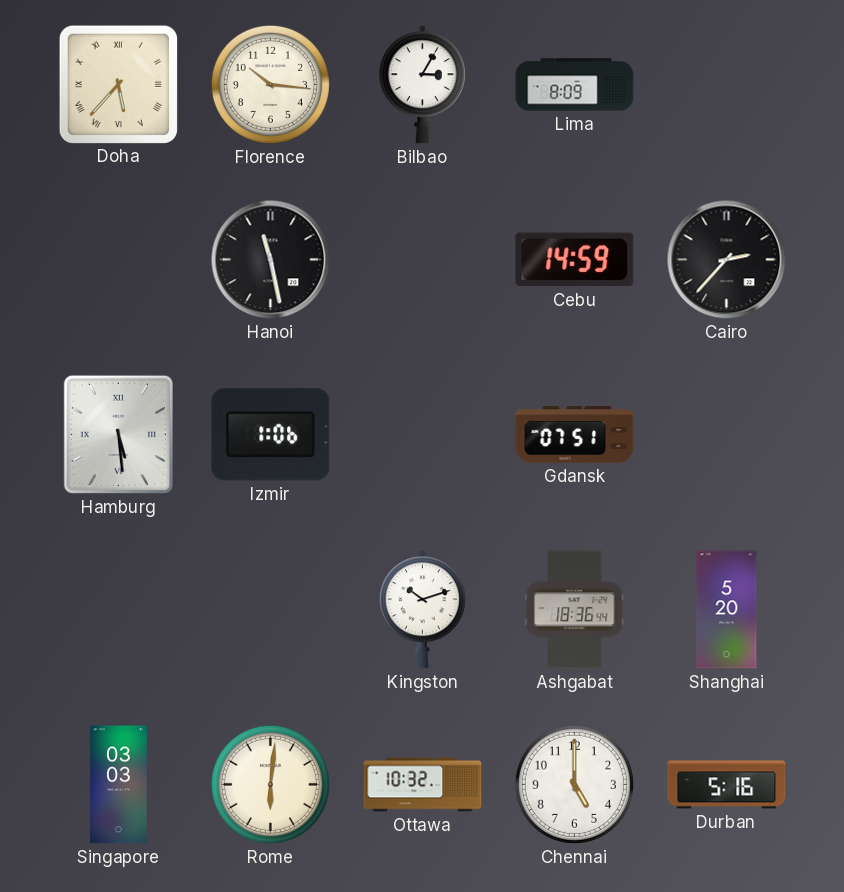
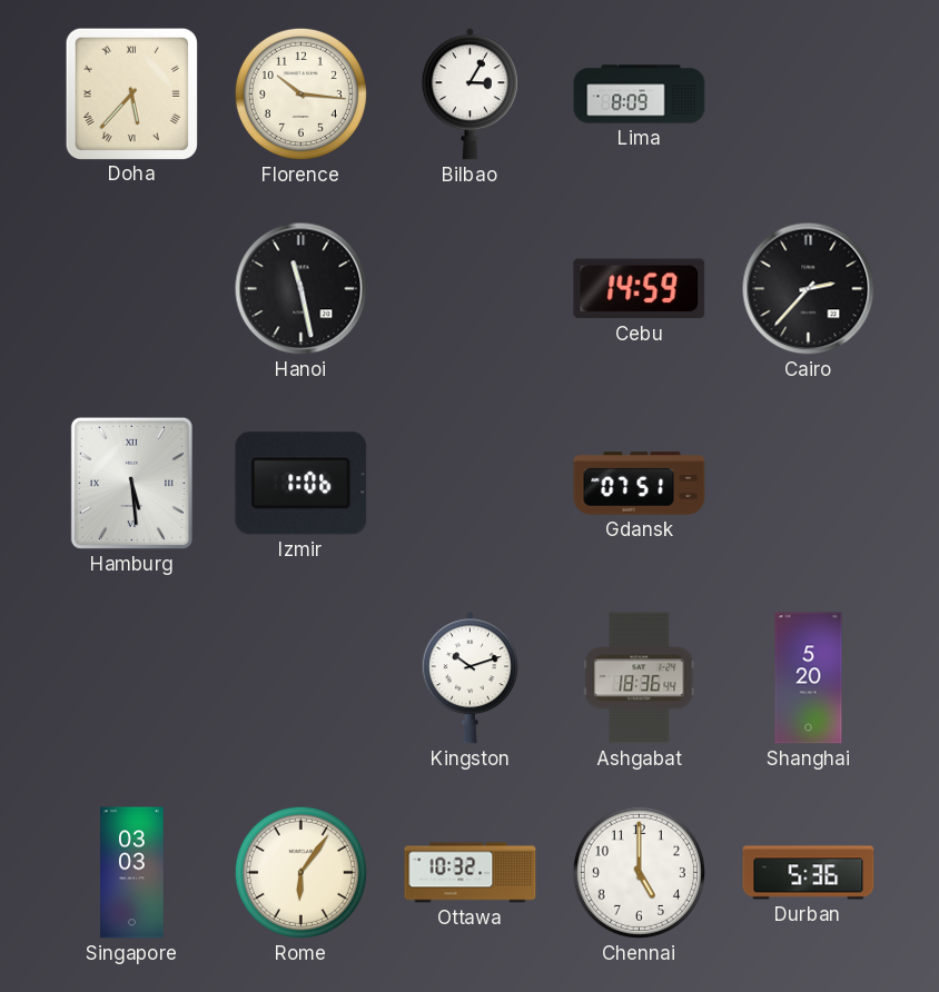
Rome: 6:01 -> 6:06
Durban: 5:16 -> 5:36
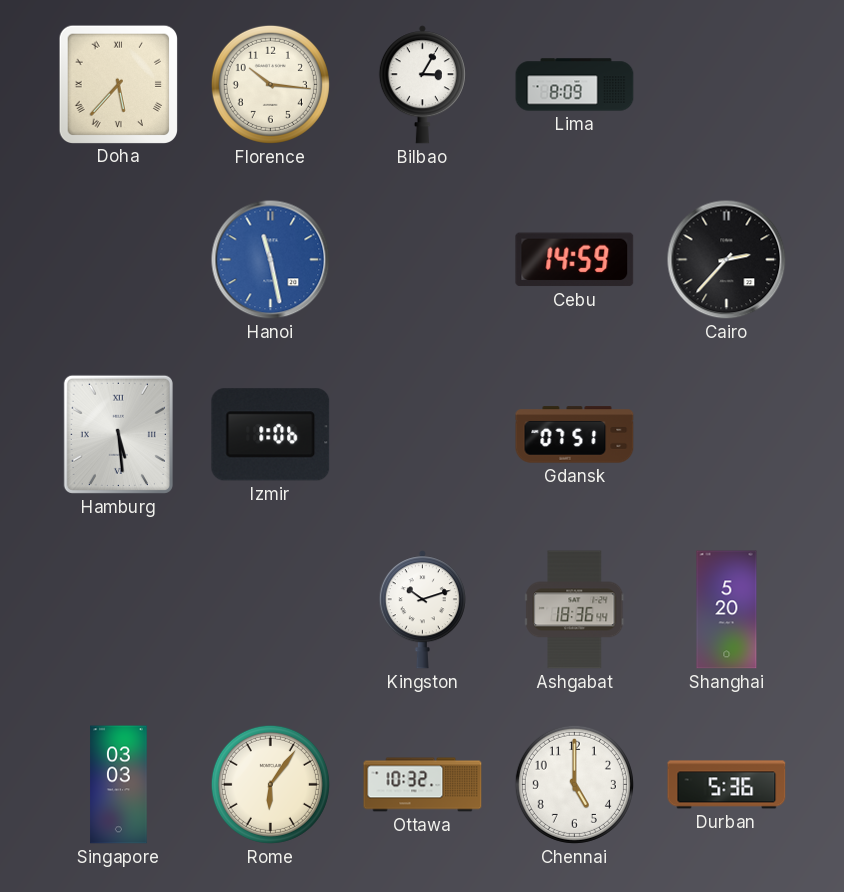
Hanoi dial: black -> blue
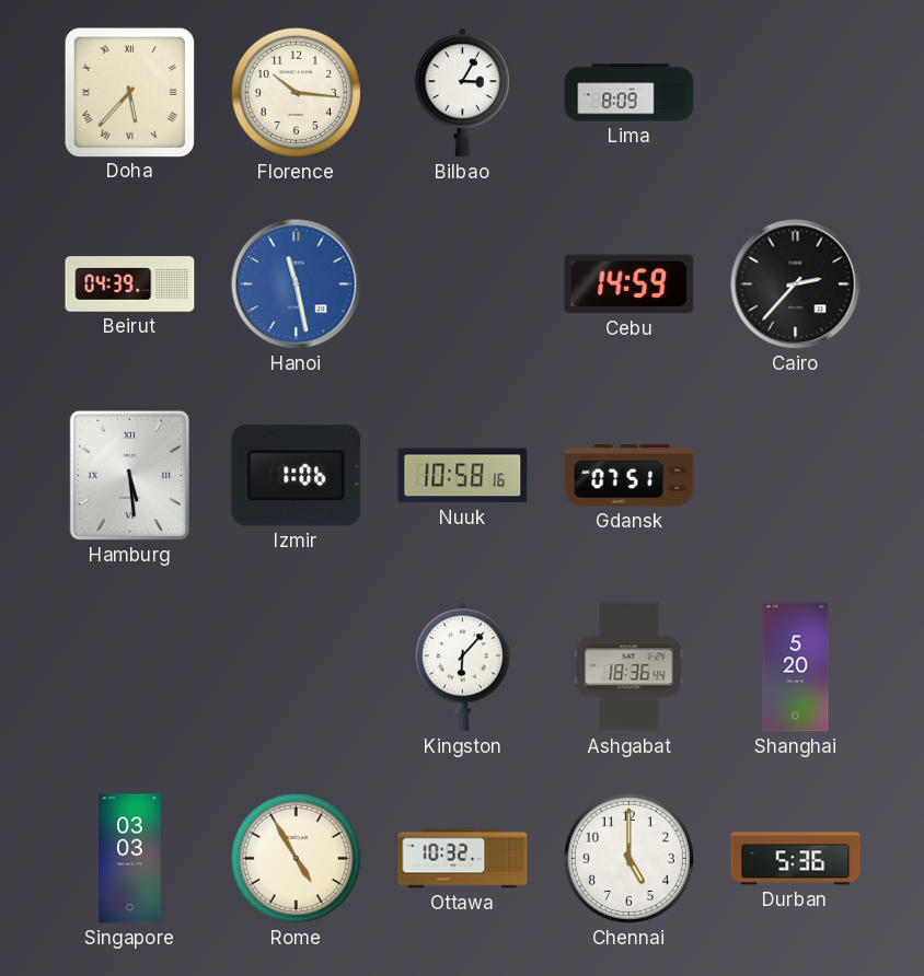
Beirut: none -> 04:39
Nuuk: none -> 10:58
Kingston: 10:12 -> 6:07
Rome: 6:06 -> 4:55
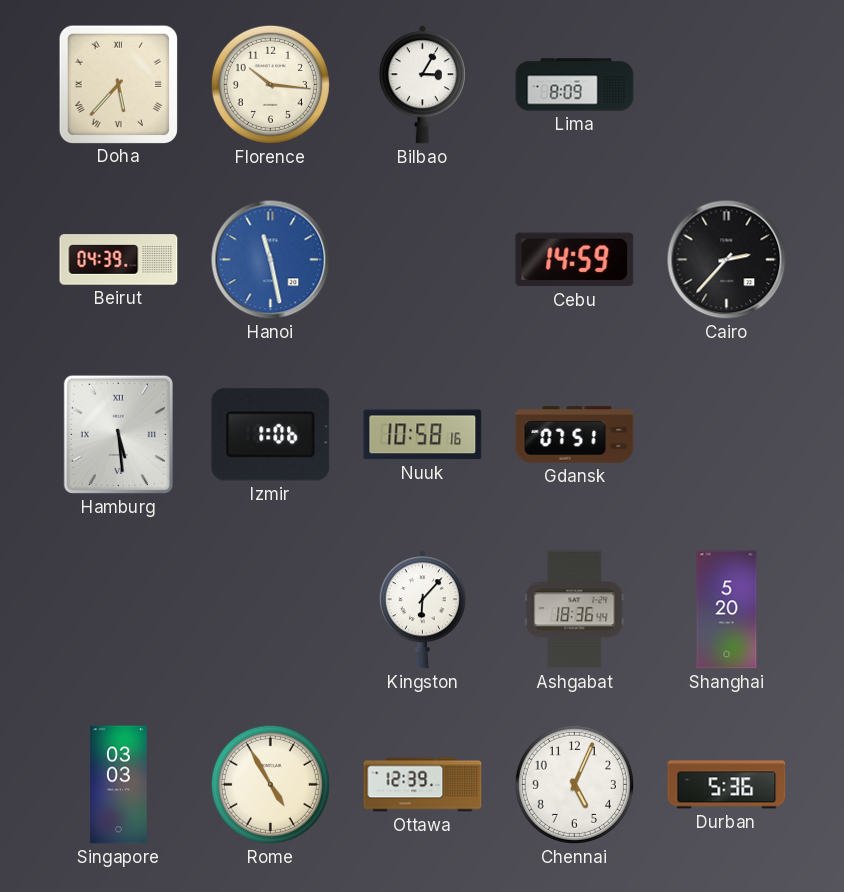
Ottawa: 10:32 -> 12:39
Chennai: 5:00 -> 5:04
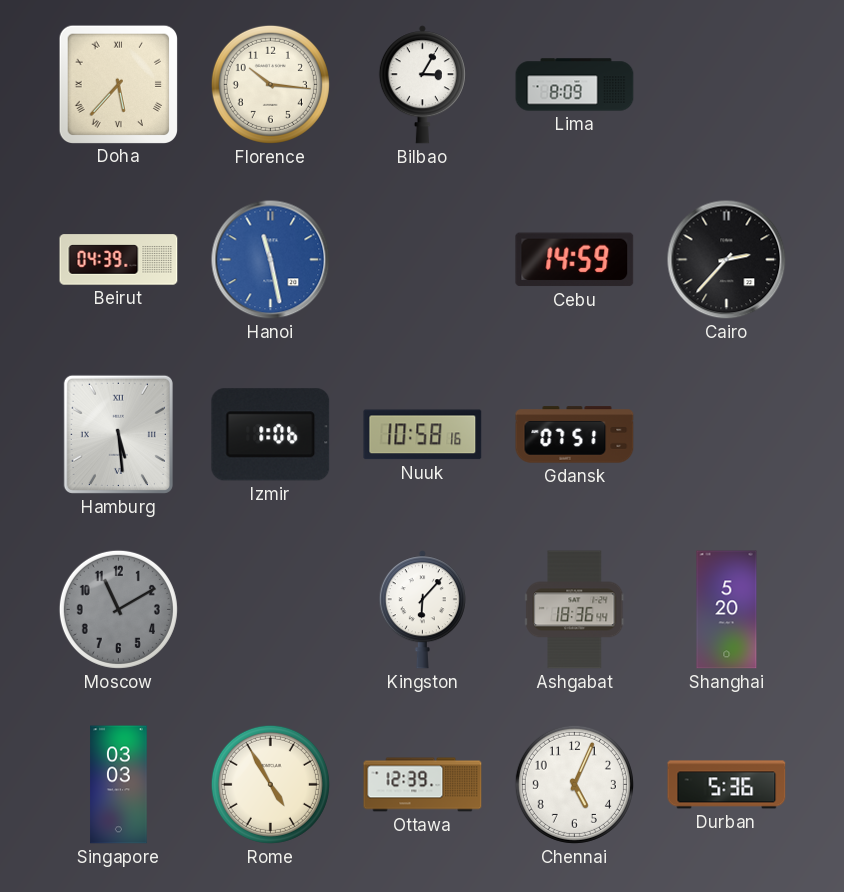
Moscow: none -> 11:10
